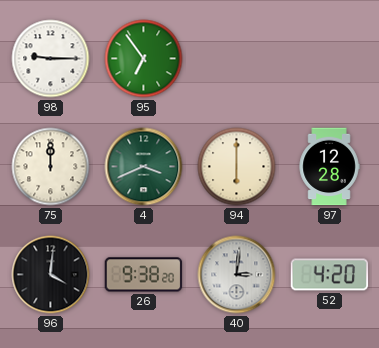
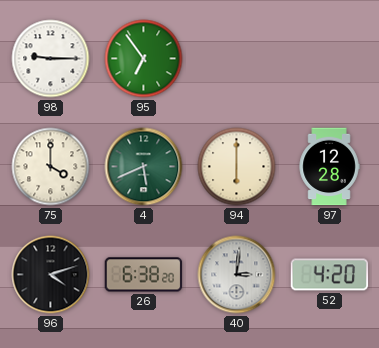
75: 12:00 -> 4:00
4: 3:41 -> 5:41
96: 4:01 -> 4:12
26: 9:38 -> 6:38
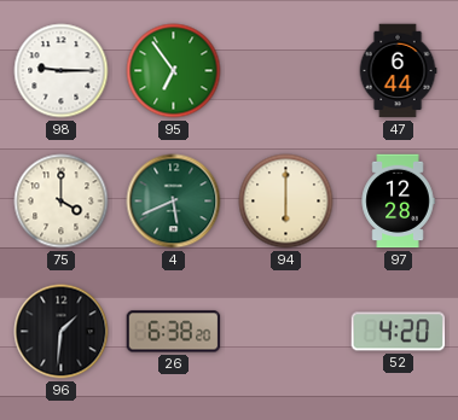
47: none -> 6:44
96: 4:12 -> 1:31
40: 3:01 -> none
